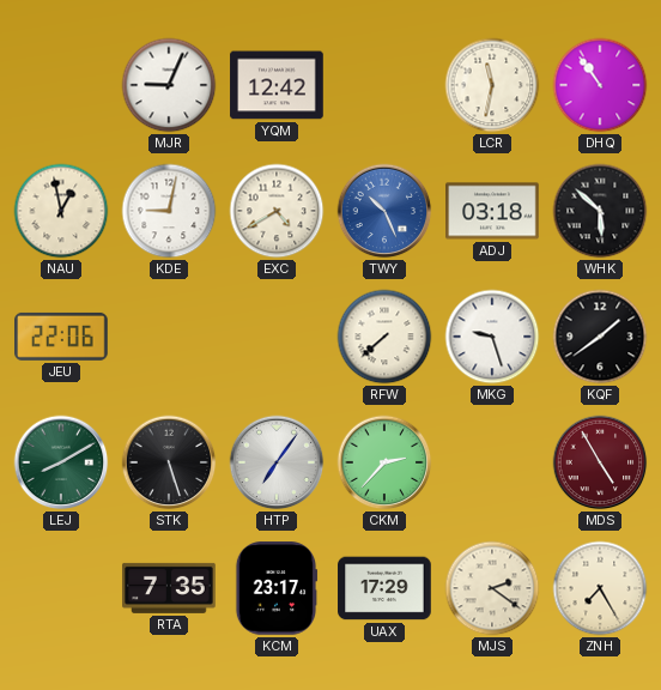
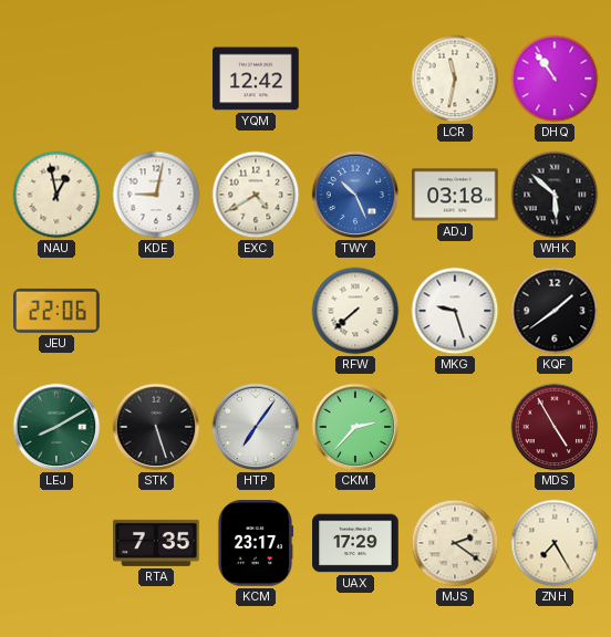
MJR: 9:04 -> none
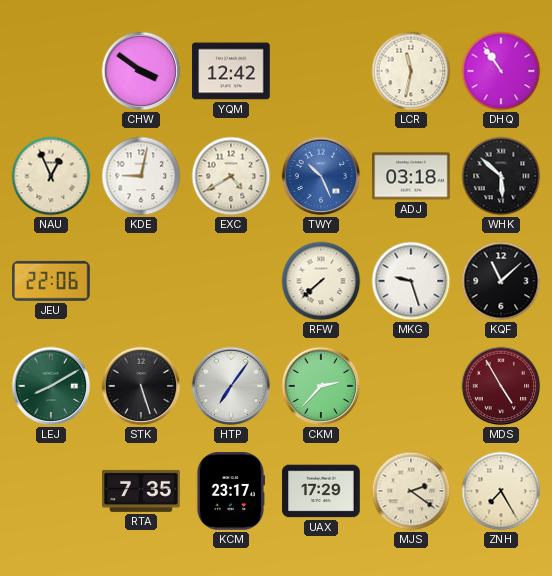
CHW: none -> 3:51
NAU: 12:58 -> 12:56
KQF: 1:39 -> 11:08
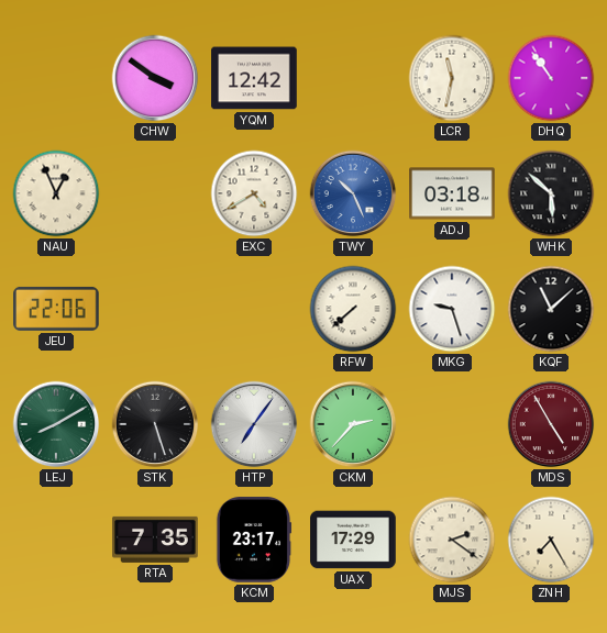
KDE: 9:02 -> none
